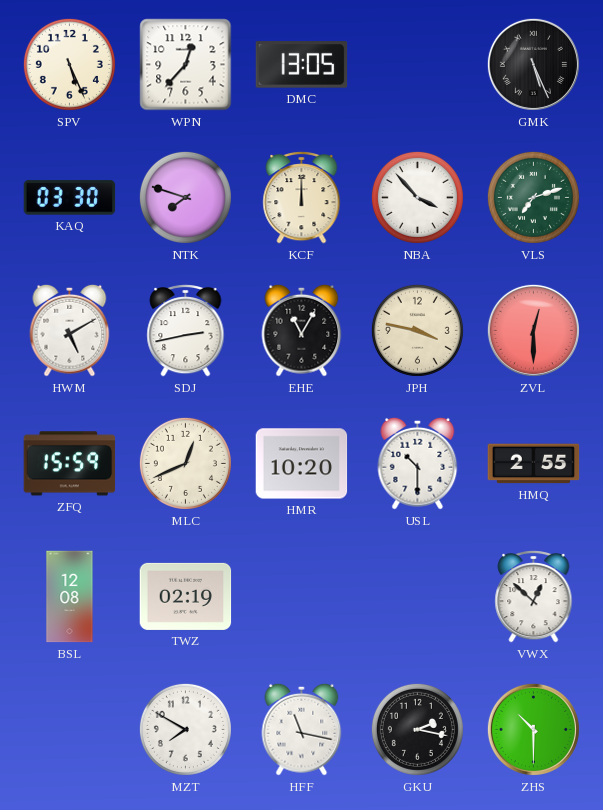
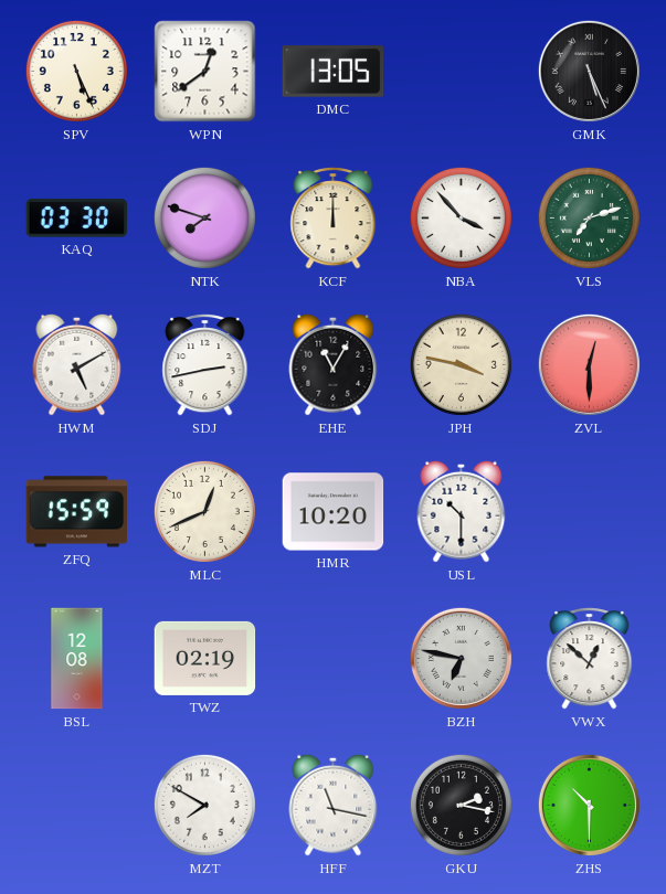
WPN: 12:37 -> 12:39
HMQ: 2:55 -> none
BZH: none -> 6:47
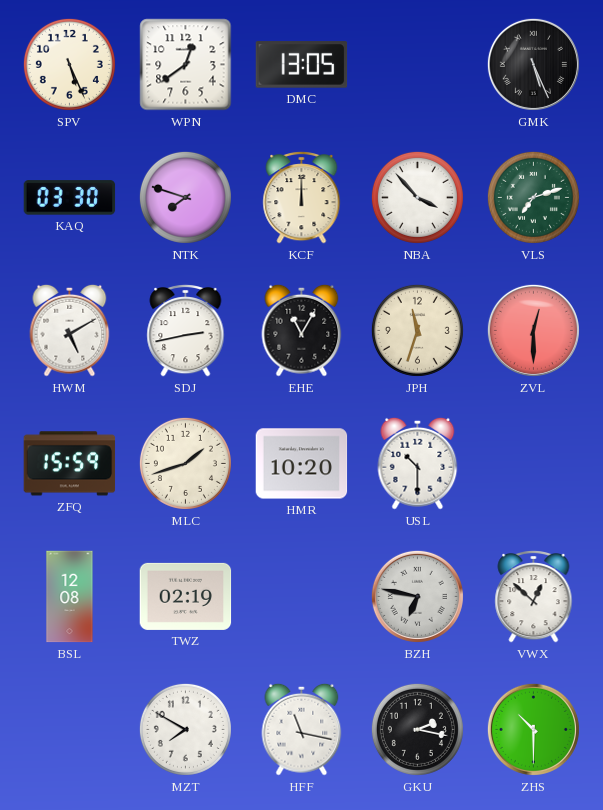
JPH: 3:47 -> 11:33
MLC: 12:41 -> 1:42
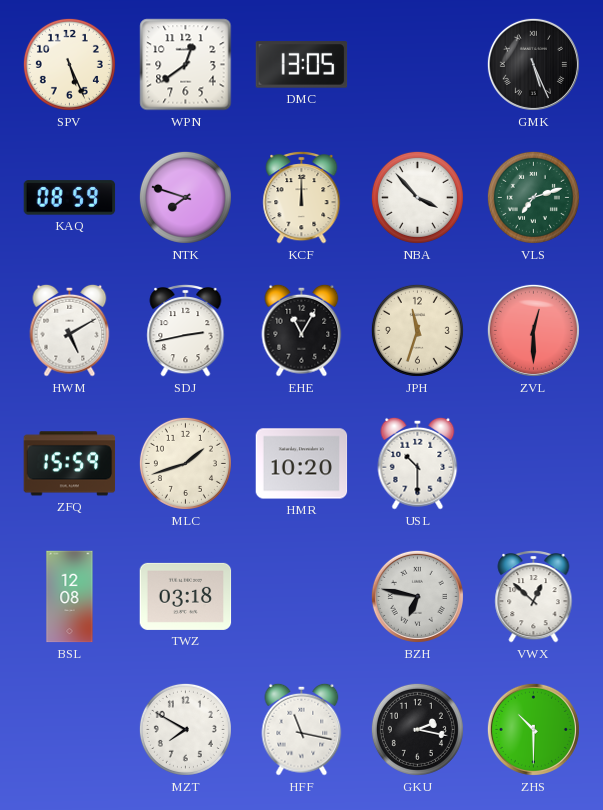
KAQ: 03:30 -> 08:59
TWZ: 02:19 -> 03:18
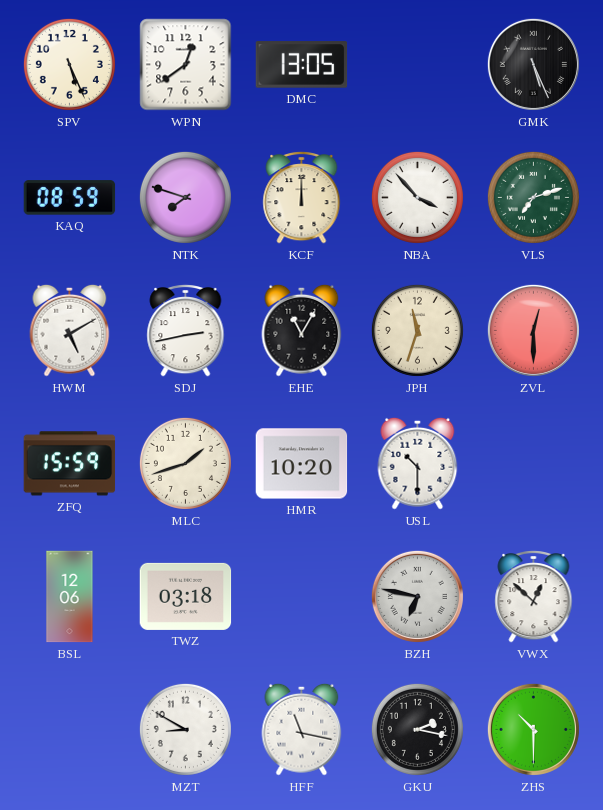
BSL: 12:08 -> 12:06
MZT: 7:50 -> 8:50
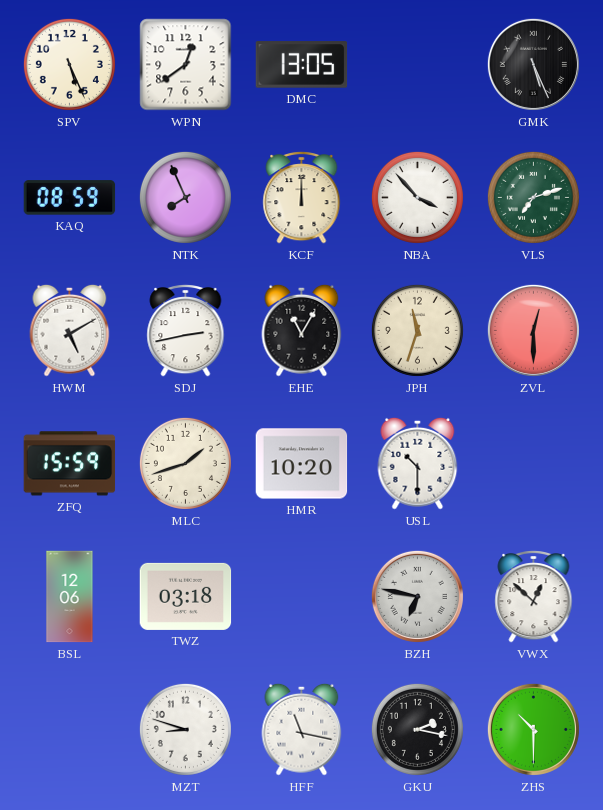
NTK: 7:48 -> 7:56
MZT: 8:50 -> 8:48
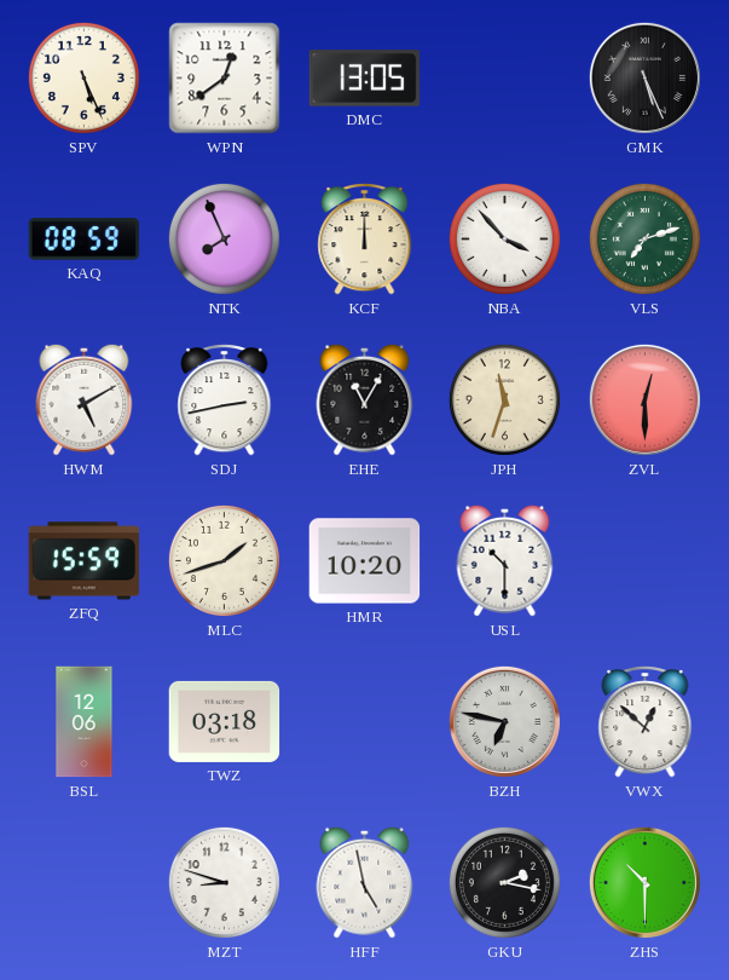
HFF: 11:17 -> 4:58
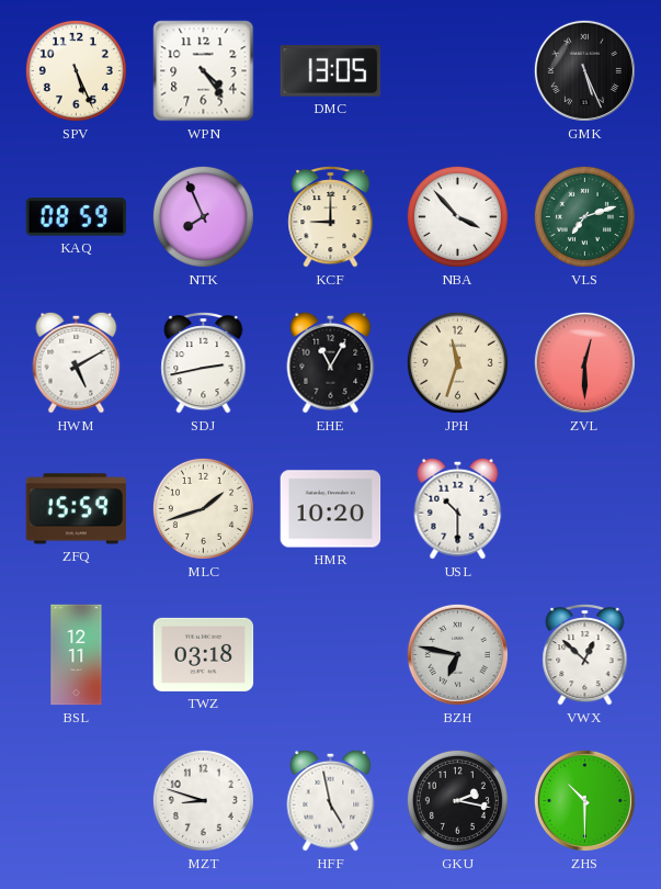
WPN: 12:39 -> 4:24
KCF: 12:00 -> 9:00
BSL: 12:06 -> 12:11
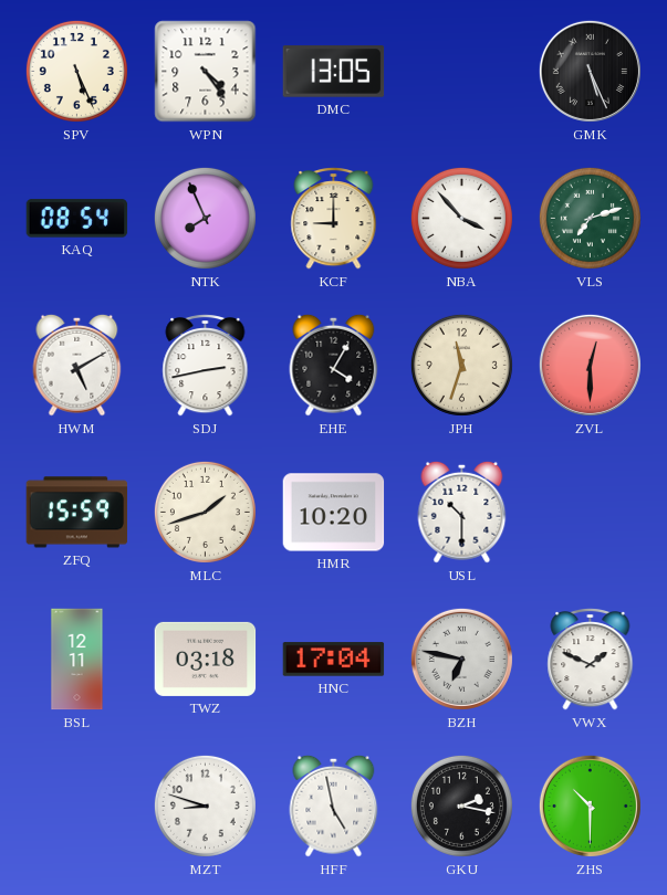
KAQ: 08:59 -> 08:54
EHE: 11:05 -> 4:05
HNC: none -> 17:04
VWX: 12:52 -> 1:49
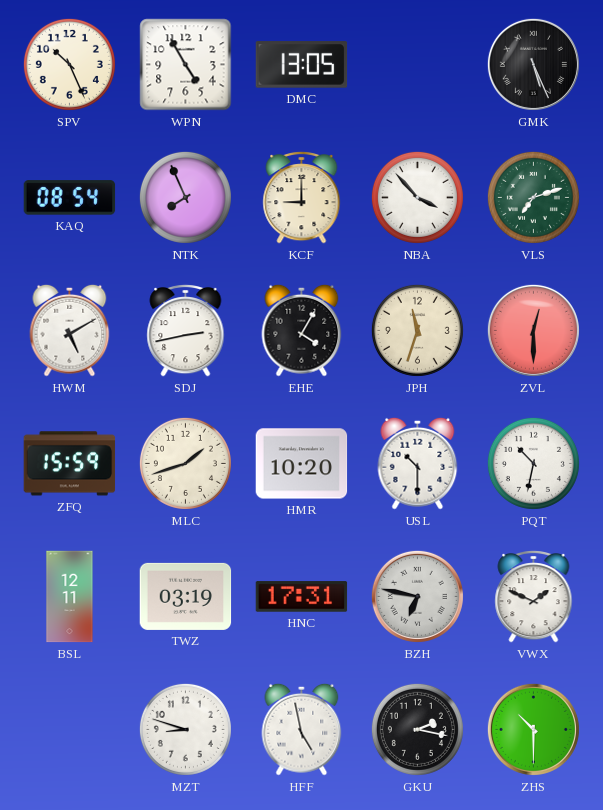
SPV: 5:26 -> 10:26
WPN: 4:24 -> 4:55
PQT: none -> 10:32
TWZ: 03:18 -> 03:19
HNC: 17:04 -> 17:31
